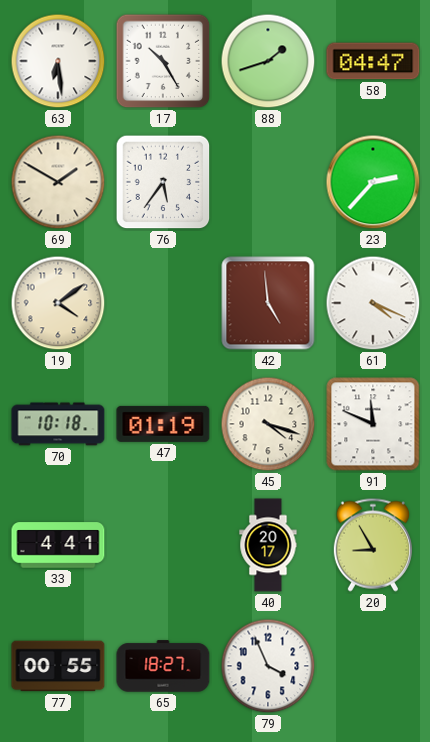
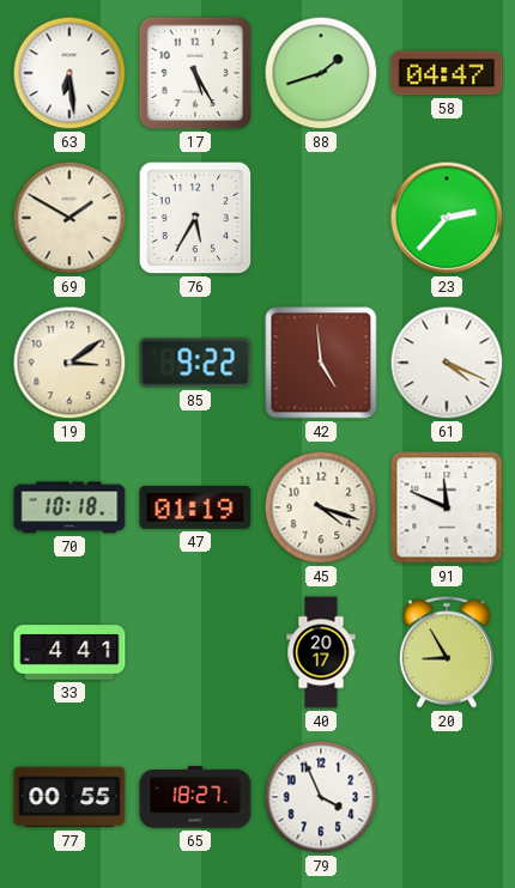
17: 10:25 -> 5:25
76: 5:36 -> 5:35
19: 4:09 -> 3:09
85: none -> 9:22
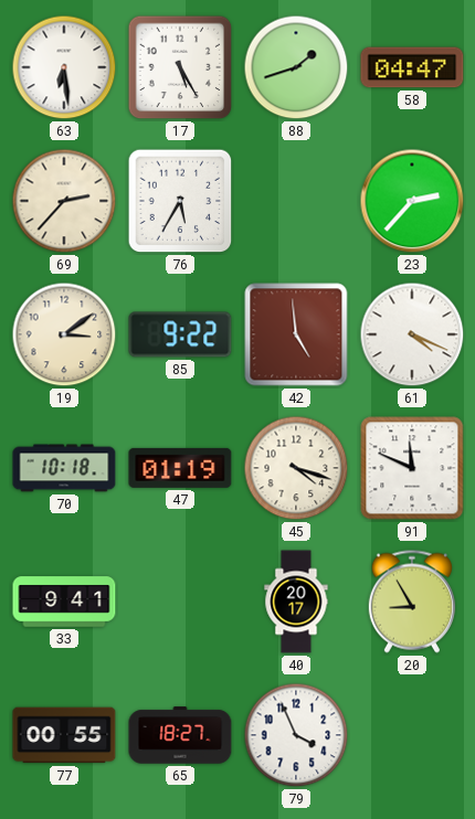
69: 1:50 -> 2:37
33: 4:41 -> 9:41
